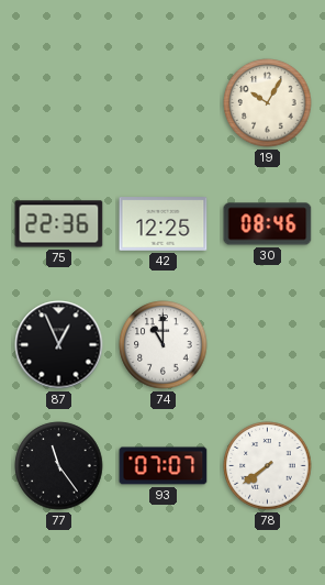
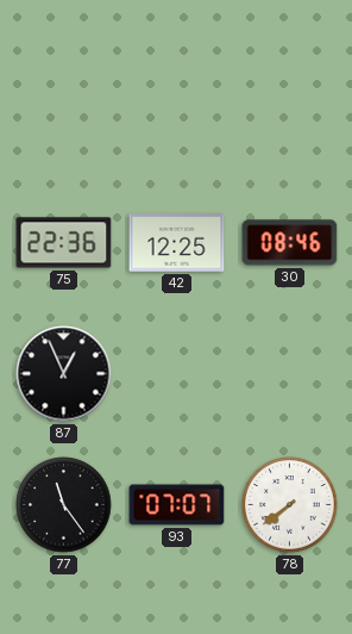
19: 10:05 -> none
74: 11:00 -> none
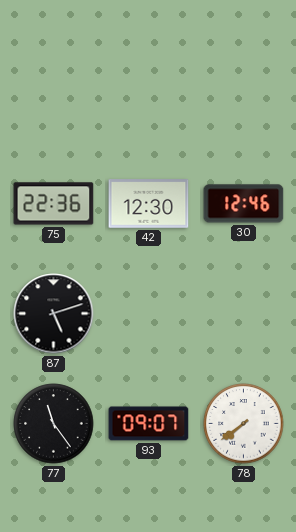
42: 12:25 -> 12:30
30: 08:46 -> 12:46
87: 12:56 -> 5:12
93: 07:07 -> 09:07
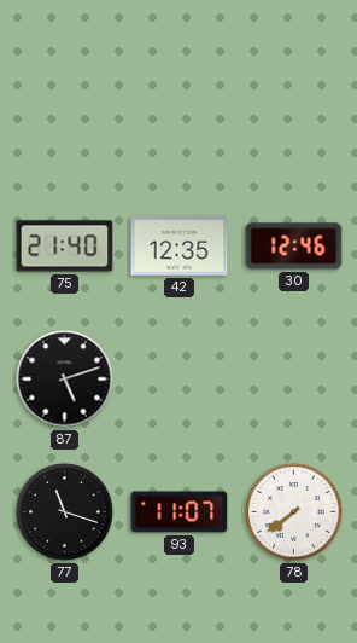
75: 22:36 -> 21:40
42: 12:30 -> 12:35
77: 11:24 -> 11:18
93: 09:07 -> 11:07
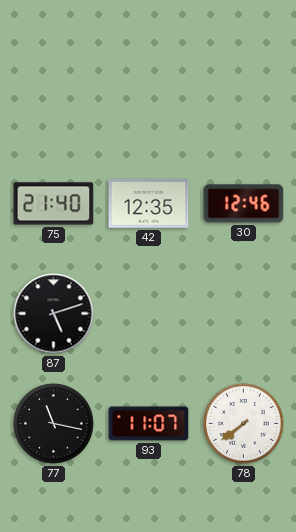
77: 11:18 -> 11:17
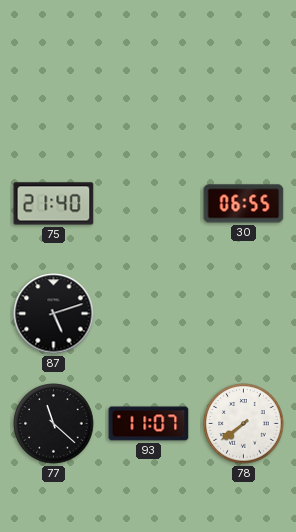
42: 12:35 -> none
30: 12:46 -> 06:55
77: 11:17 -> 11:22
